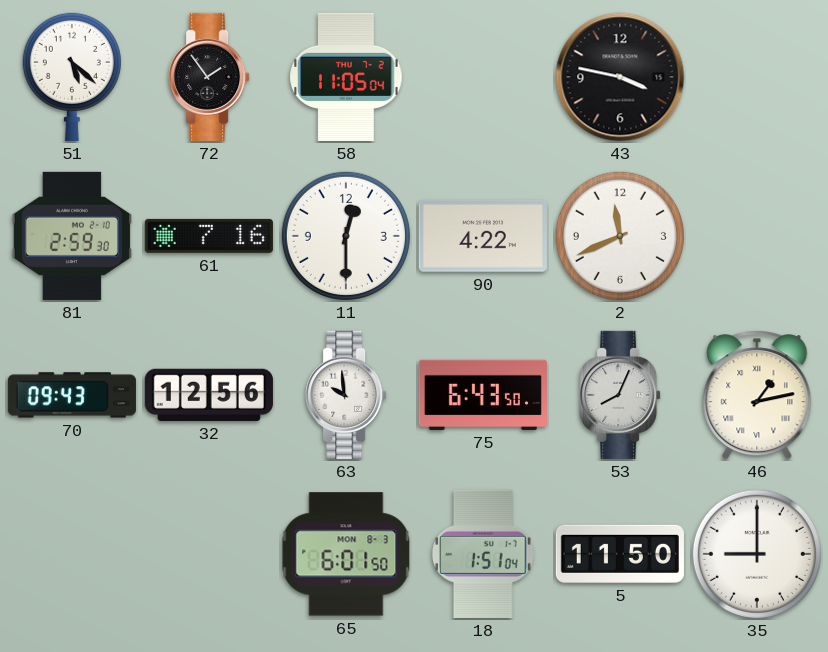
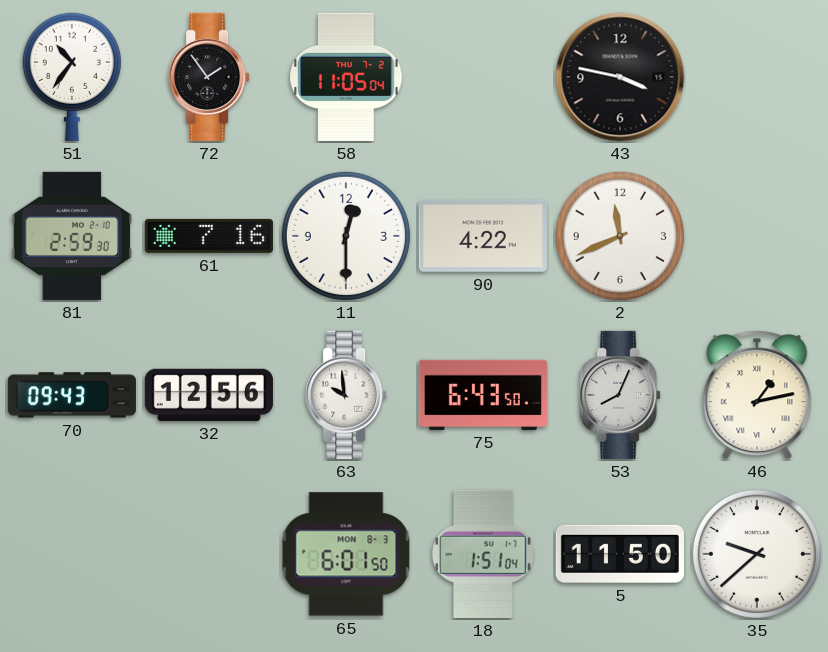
51: 5:22 -> 10:36
35: 9:00 -> 9:38
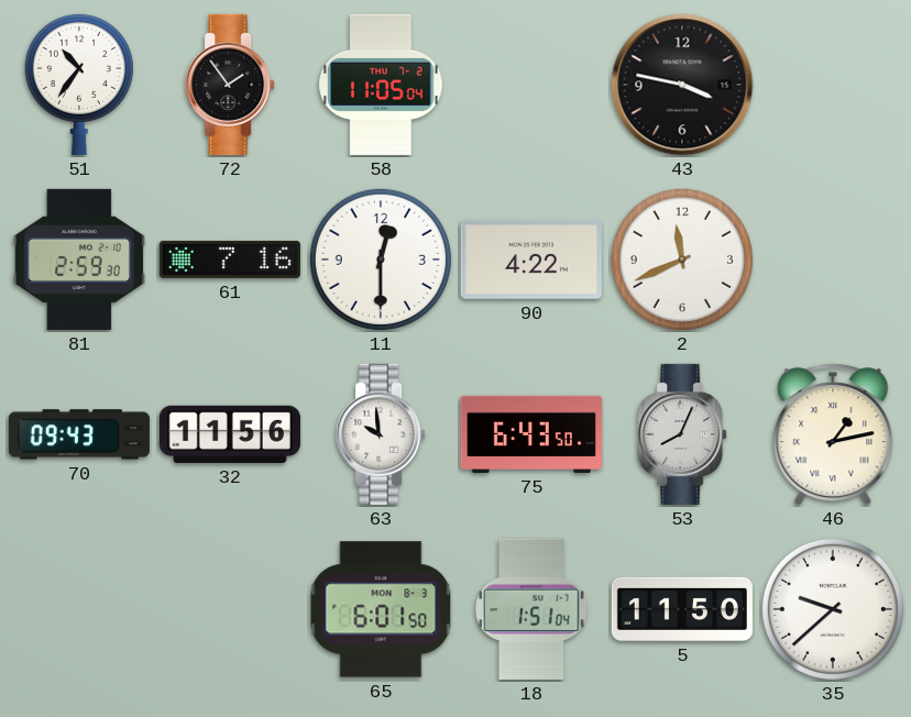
32: 12:56 -> 11:56
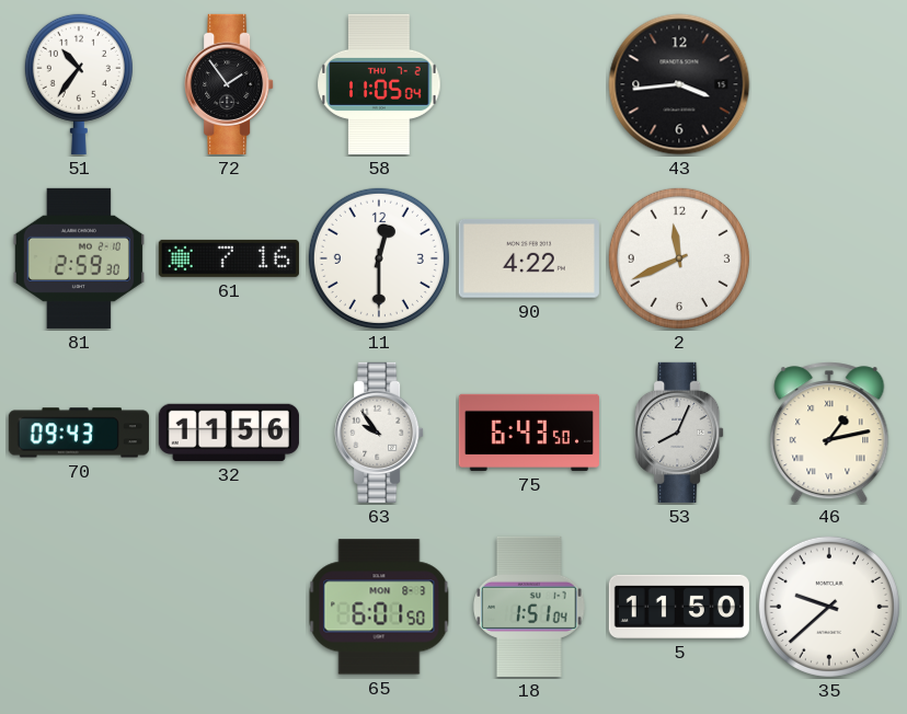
43: 3:47 -> 3:44
63: 9:59 -> 9:54
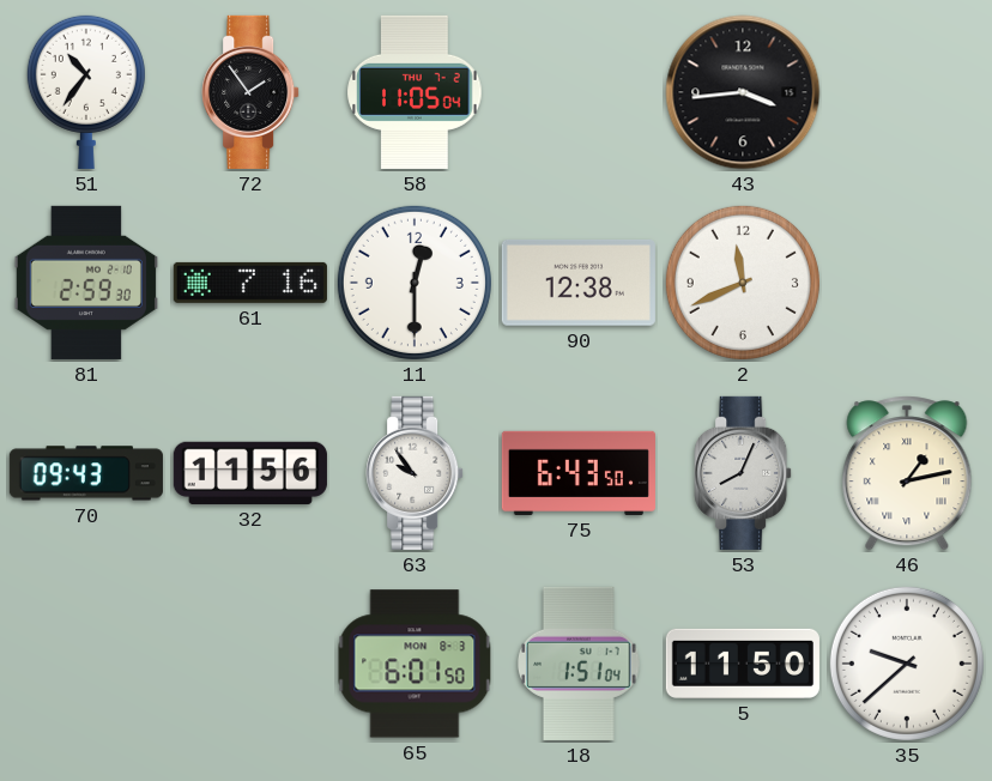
90: 4:22 -> 12:38
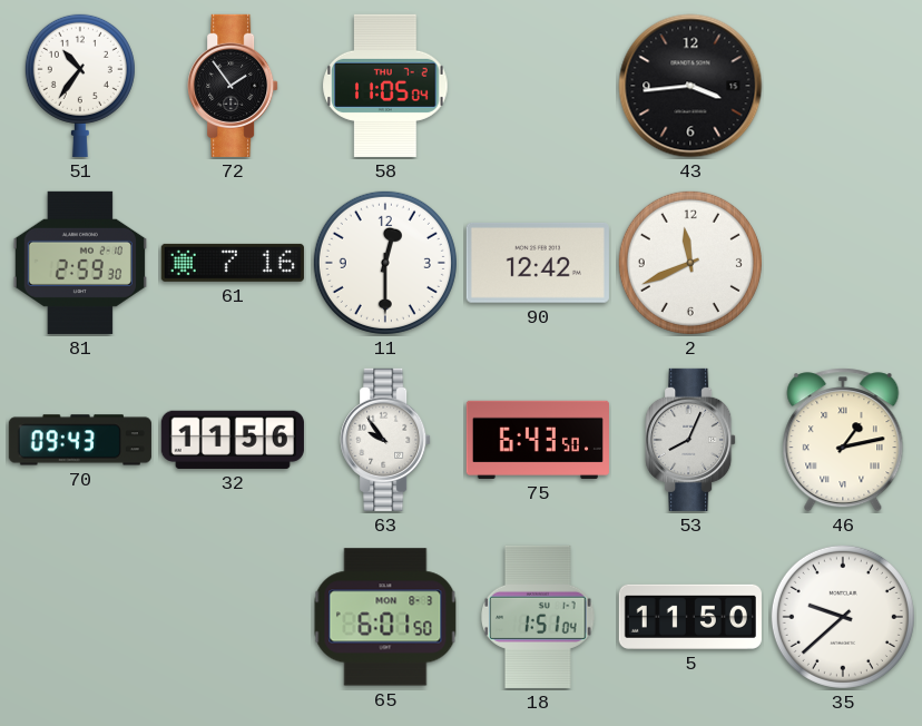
90: 12:38 -> 12:42
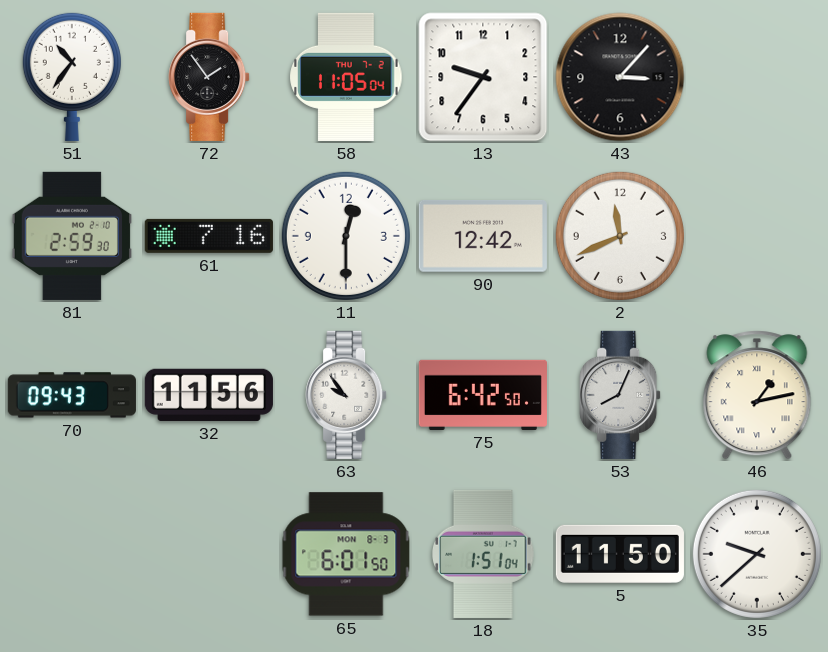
13: none -> 9:36
43: 3:44 -> 3:07
75: 6:43 -> 6:42
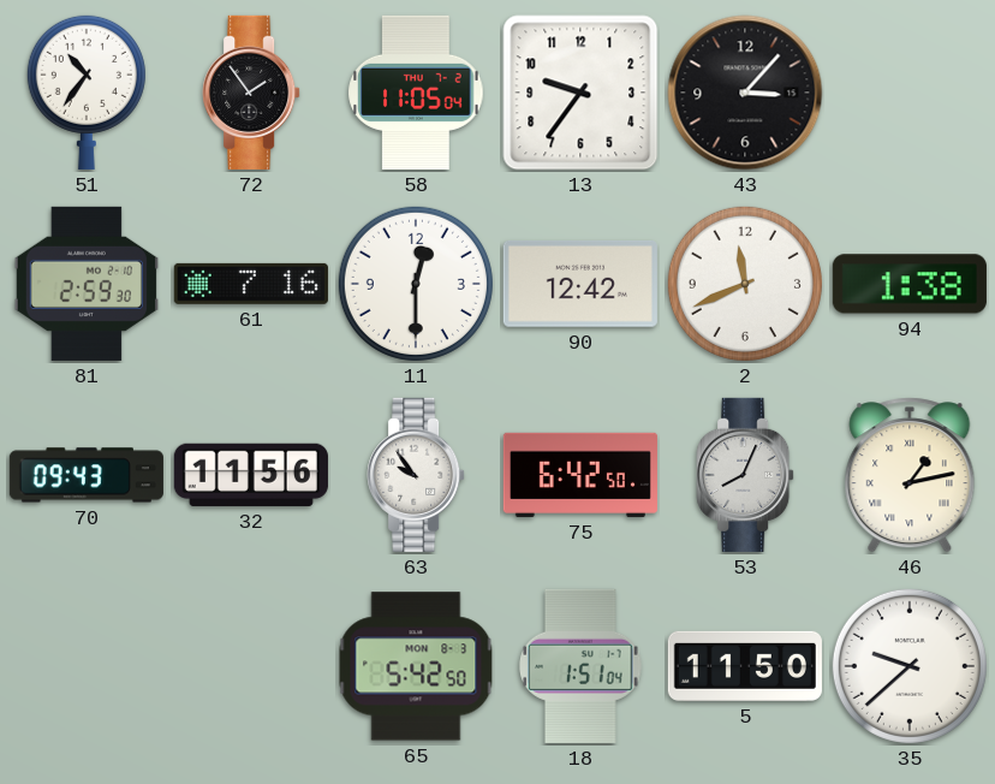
94: none -> 1:38
65: 6:01 -> 5:42
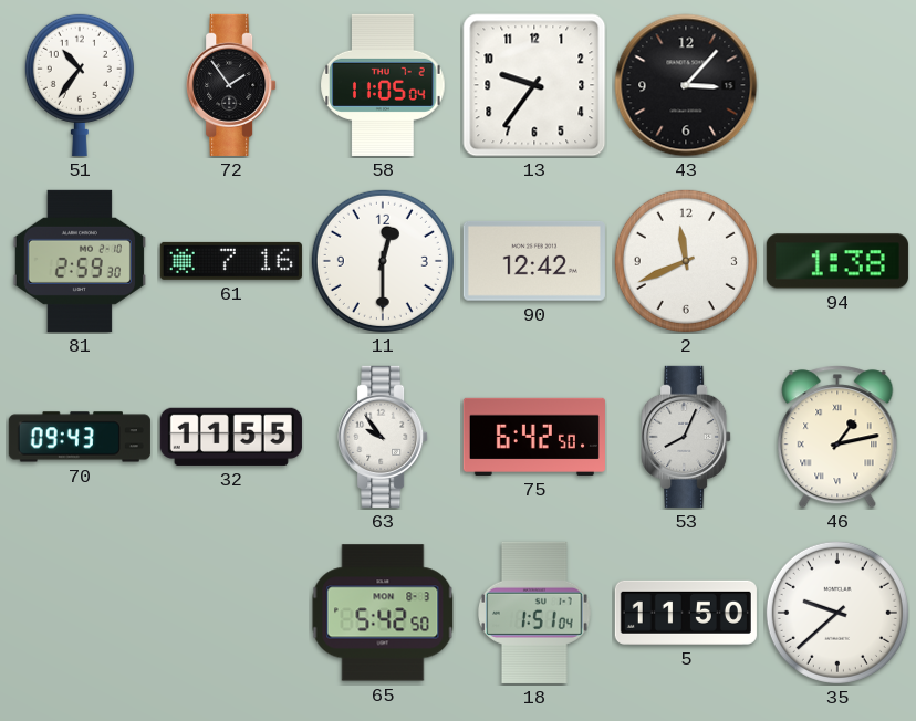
32: 11:56 -> 11:55
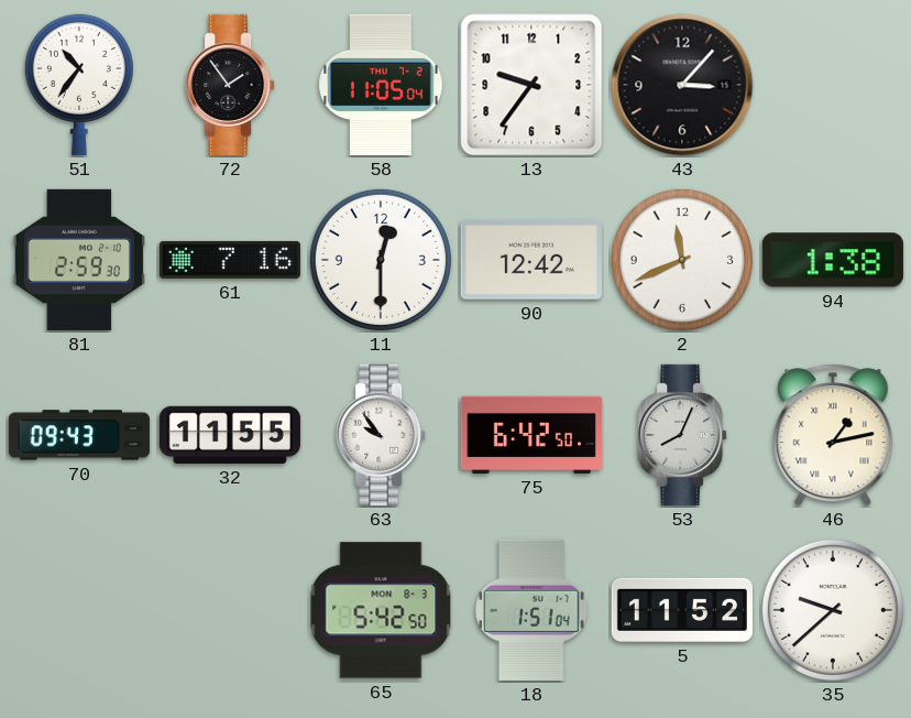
5: 11:50 -> 11:52
